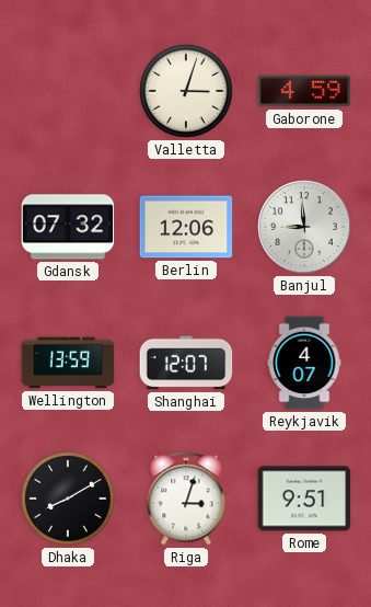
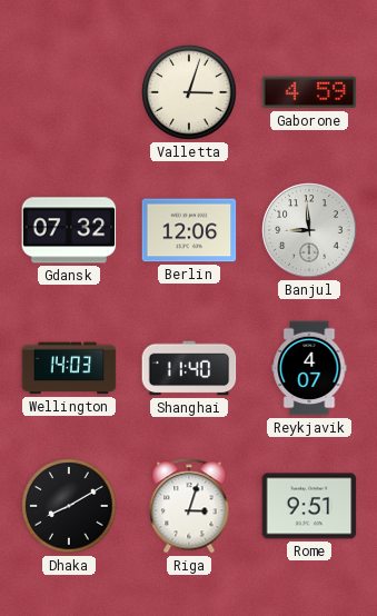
Wellington: 13:59 -> 14:03
Shanghai: 12:07 -> 11:40
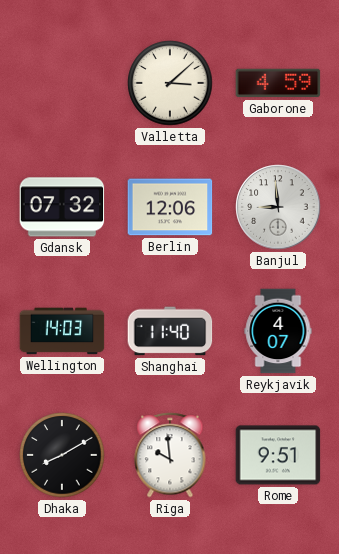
Valletta: 3:03 -> 3:08
Riga: 3:03 -> 9:59
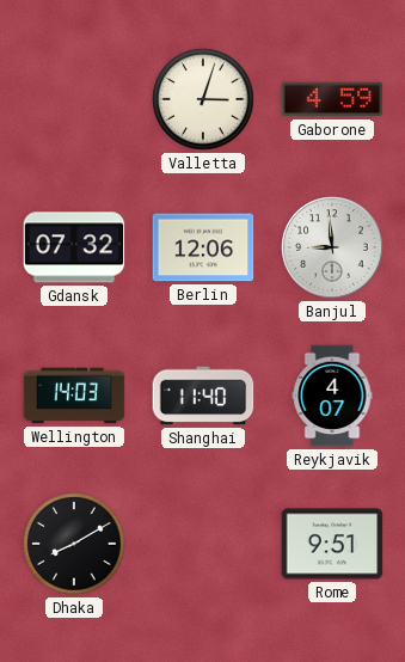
Valletta: 3:08 -> 3:03
Riga: 9:59 -> none
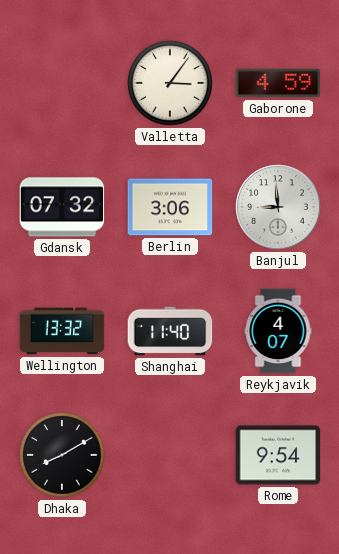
Valletta: 3:03 -> 3:06
Berlin: 12:06 -> 3:06
Wellington: 14:03 -> 13:32
Rome: 9:51 -> 9:54
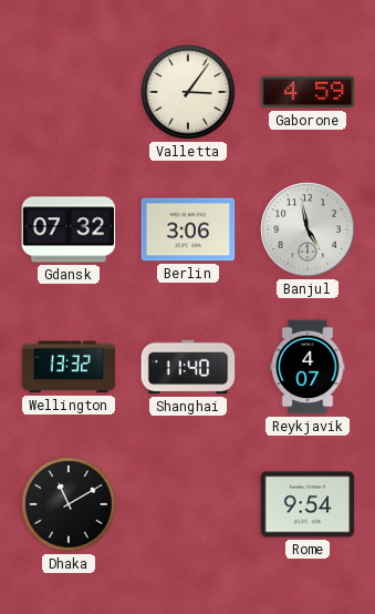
Banjul: 8:59 -> 4:58
Dhaka: 8:10 -> 11:10
